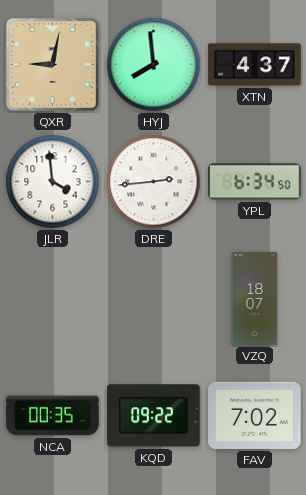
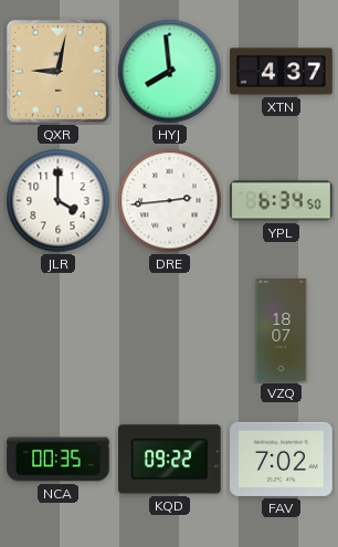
JLR: 3:59 -> 4:00
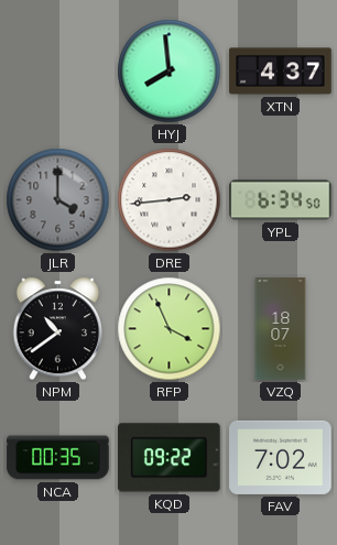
QXR: 9:02 -> none
JLR dial: white -> grey
NPM: none -> 10:39
RFP: none -> 3:56
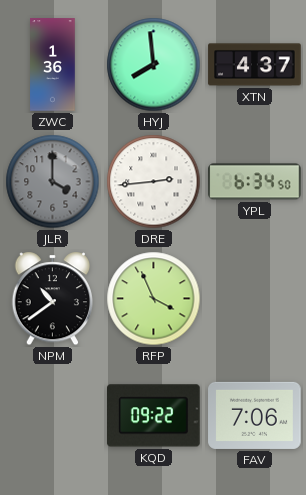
ZWC: none -> 1:36
VZQ: 18:07 -> none
NCA: 00:35 -> none
FAV: 7:02 -> 7:06
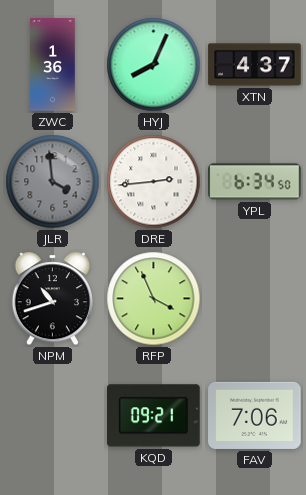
HYJ: 7:59 -> 8:04
JLR: 4:00 -> 3:59
NPM: 10:39 -> 10:42
KQD: 09:22 -> 09:21
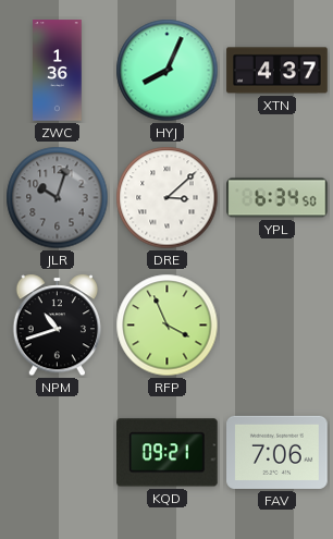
JLR: 3:59 -> 10:03
DRE: 2:44 -> 3:08
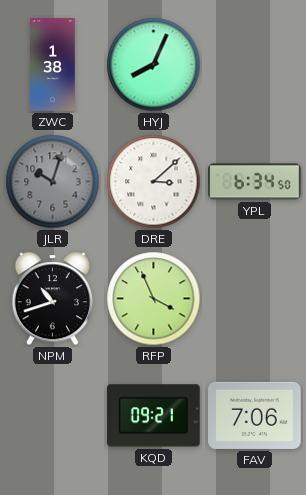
ZWC: 1:36 -> 1:38
XTN: 4:37 -> none
